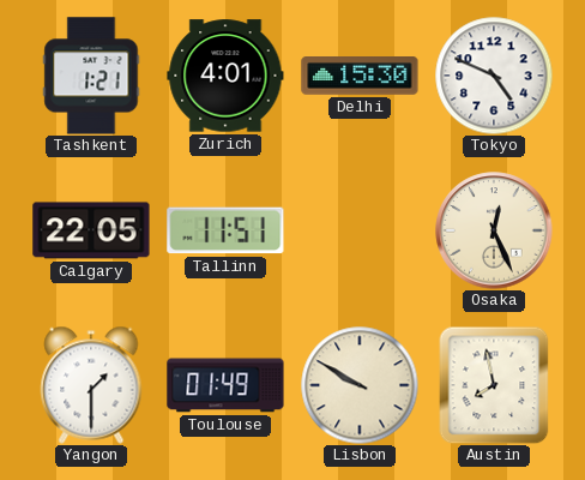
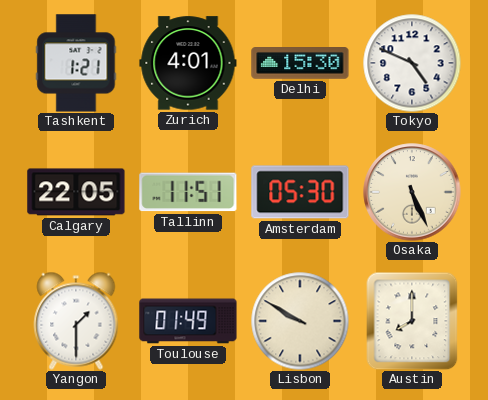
Amsterdam: none -> 05:30
Osaka: 12:26 -> 5:26
Austin: 7:58 -> 8:00
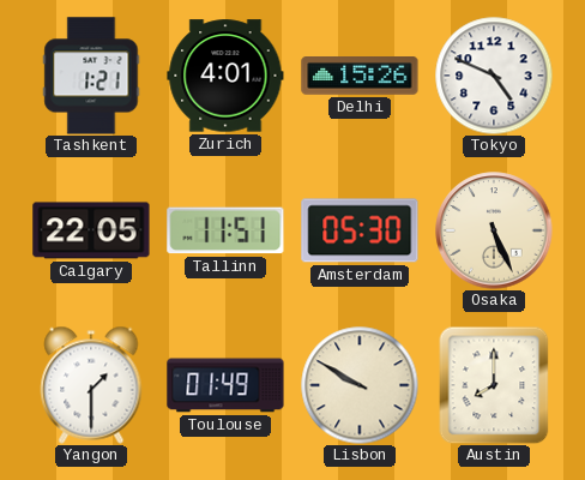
Delhi: 15:30 -> 15:26
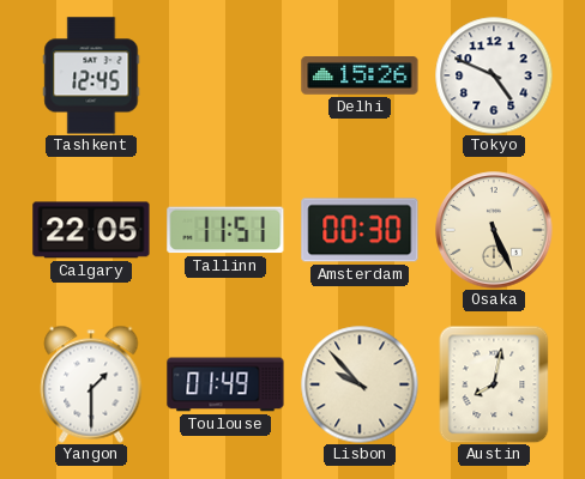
Tashkent: 1:21 -> 12:45
Zurich: 4:01 -> none
Amsterdam: 05:30 -> 00:30
Lisbon: 9:50 -> 9:53
Austin: 8:00 -> 8:02
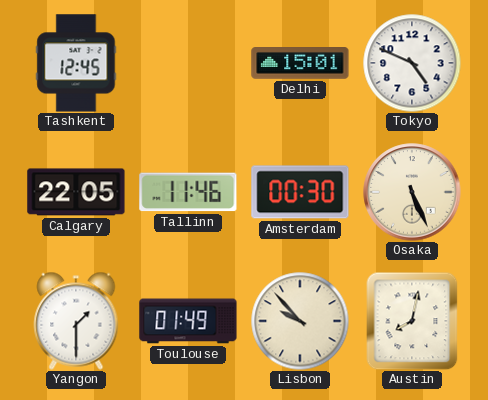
Delhi: 15:26 -> 15:01
Tallinn: 11:51 -> 11:46
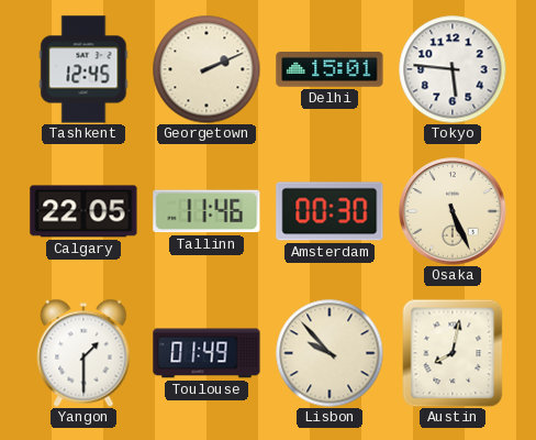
Georgetown: none -> 2:11
Tokyo: 4:49 -> 5:46
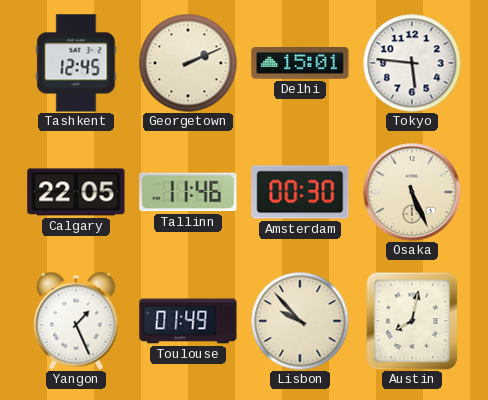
Yangon: 1:30 -> 1:26
